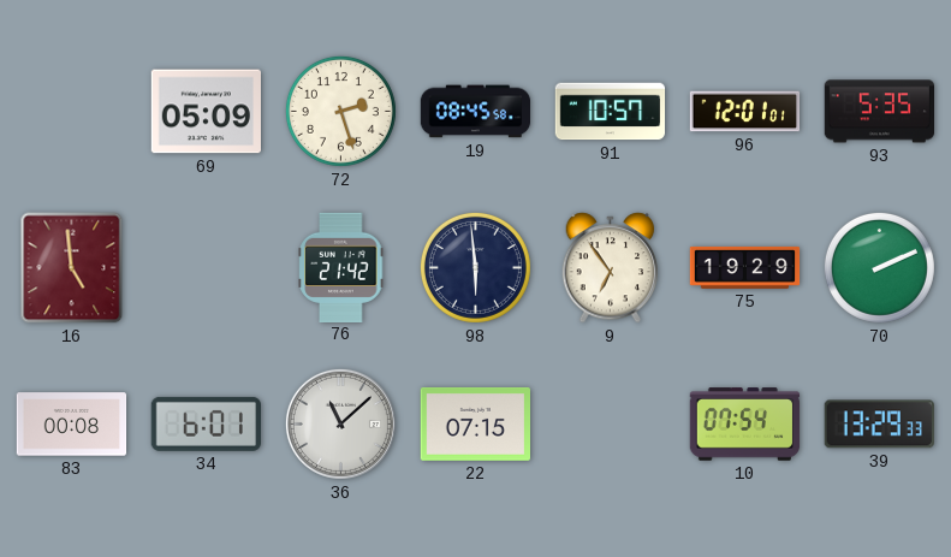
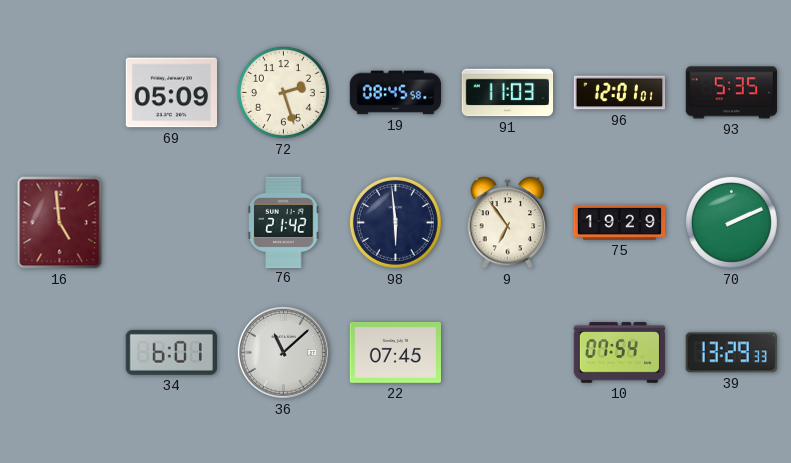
91: 10:57 -> 11:03
83: 00:08 -> none
22: 07:15 -> 07:45
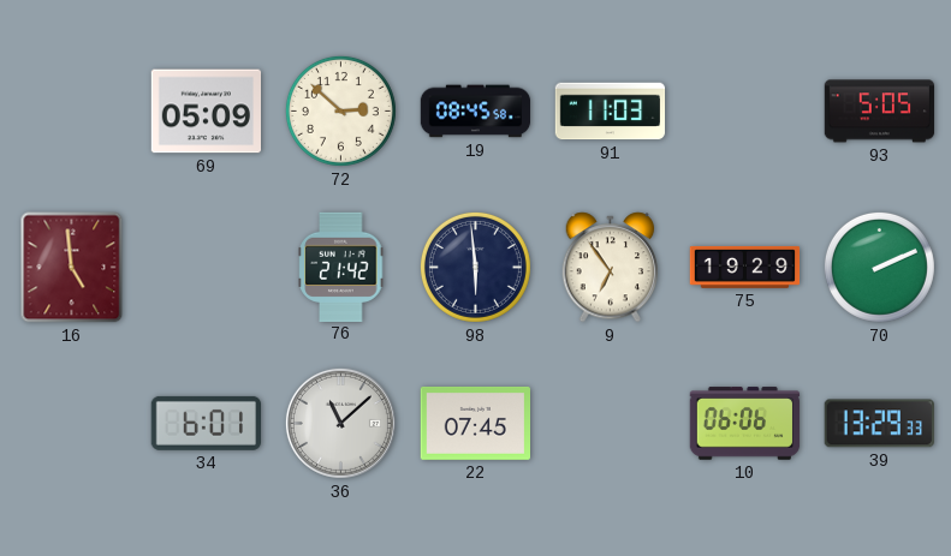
72: 2:27 -> 2:52
96: 12:01 -> none
93: 5:35 -> 5:05
10: 07:54 -> 06:06
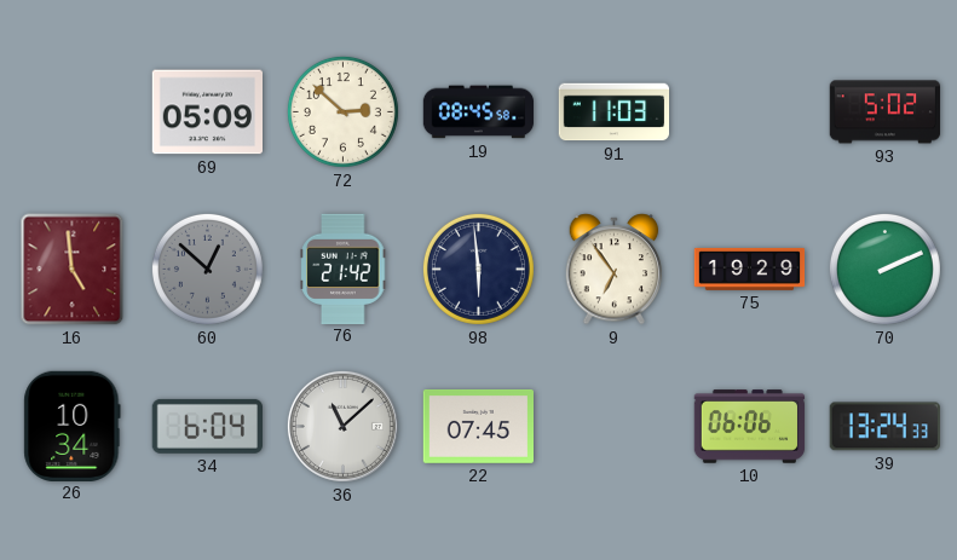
93: 5:05 -> 5:02
60: none -> 12:52
26: none -> 10:34
34: 6:01 -> 6:04
39: 13:29 -> 13:24
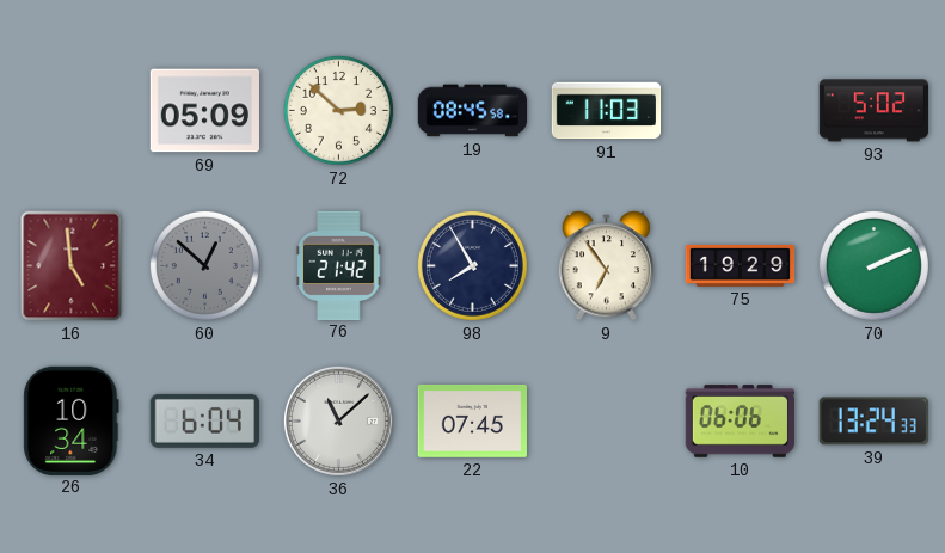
98: 5:59 -> 7:55
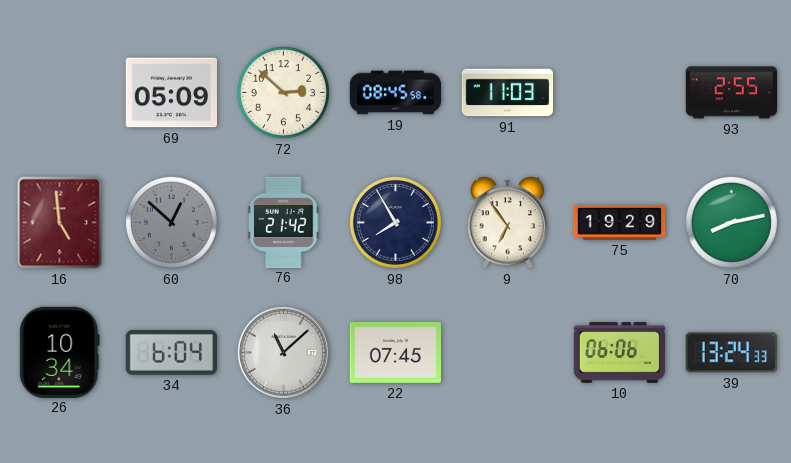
93: 5:02 -> 2:55
70: 2:11 -> 8:13
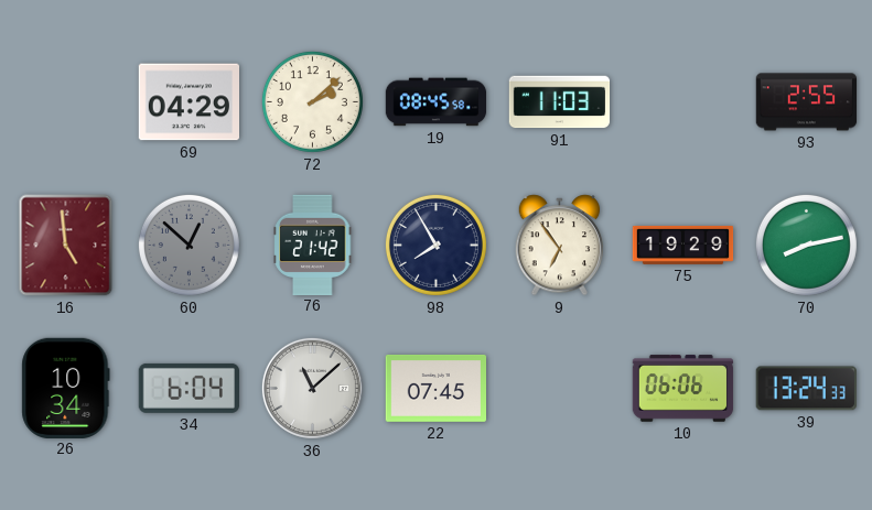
69: 05:09 -> 04:29
72: 2:52 -> 2:08
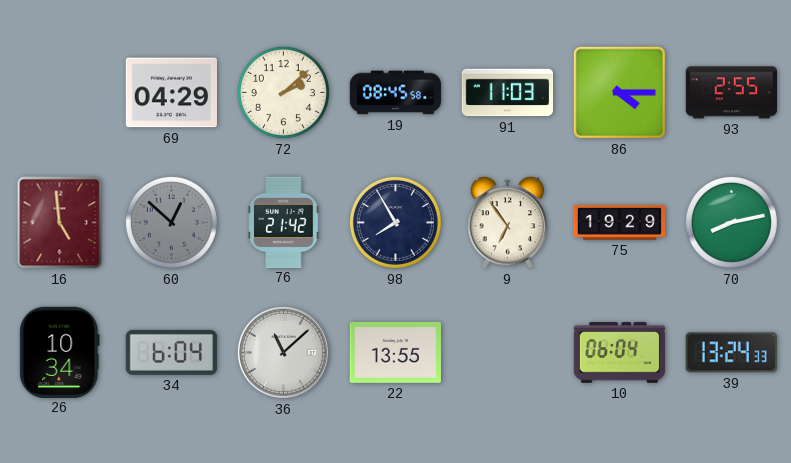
86: none -> 4:15
22: 07:45 -> 13:55
10: 06:06 -> 06:04
